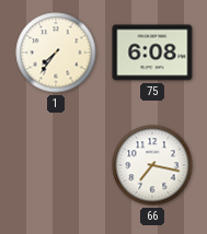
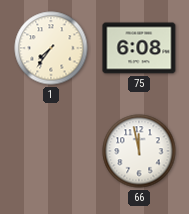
66: 7:17 -> 11:58
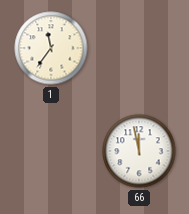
1: 7:36 -> 11:36
75: 6:08 -> none
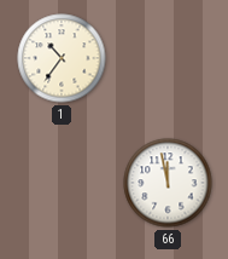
1: 11:36 -> 10:36
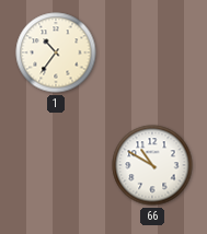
66: 11:58 -> 10:50
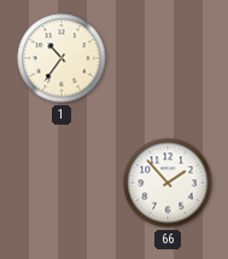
66: 10:50 -> 1:53
